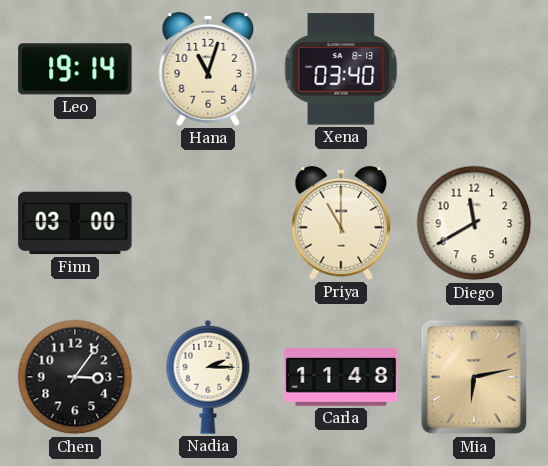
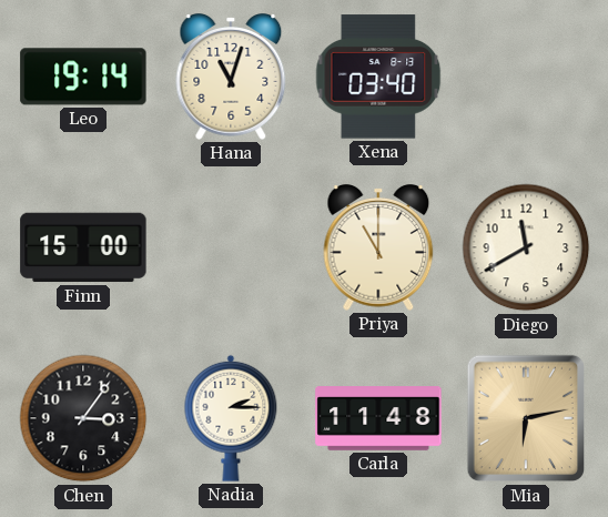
Finn: 03:00 -> 15:00
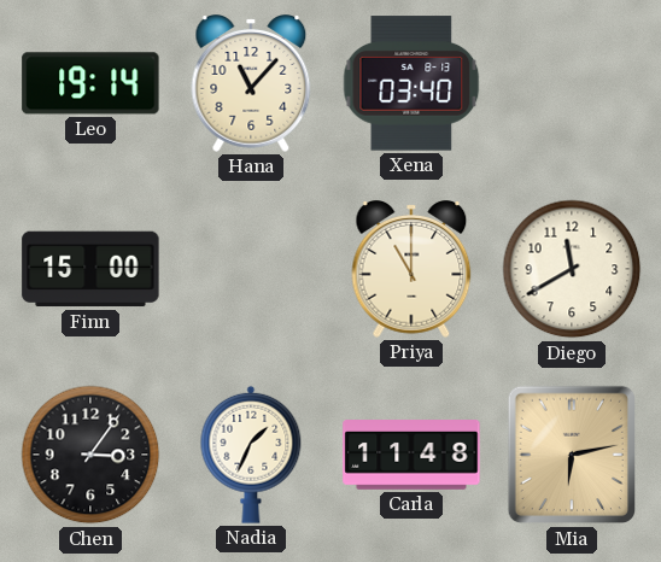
Hana: 11:03 -> 11:07
Nadia: 2:15 -> 1:34
